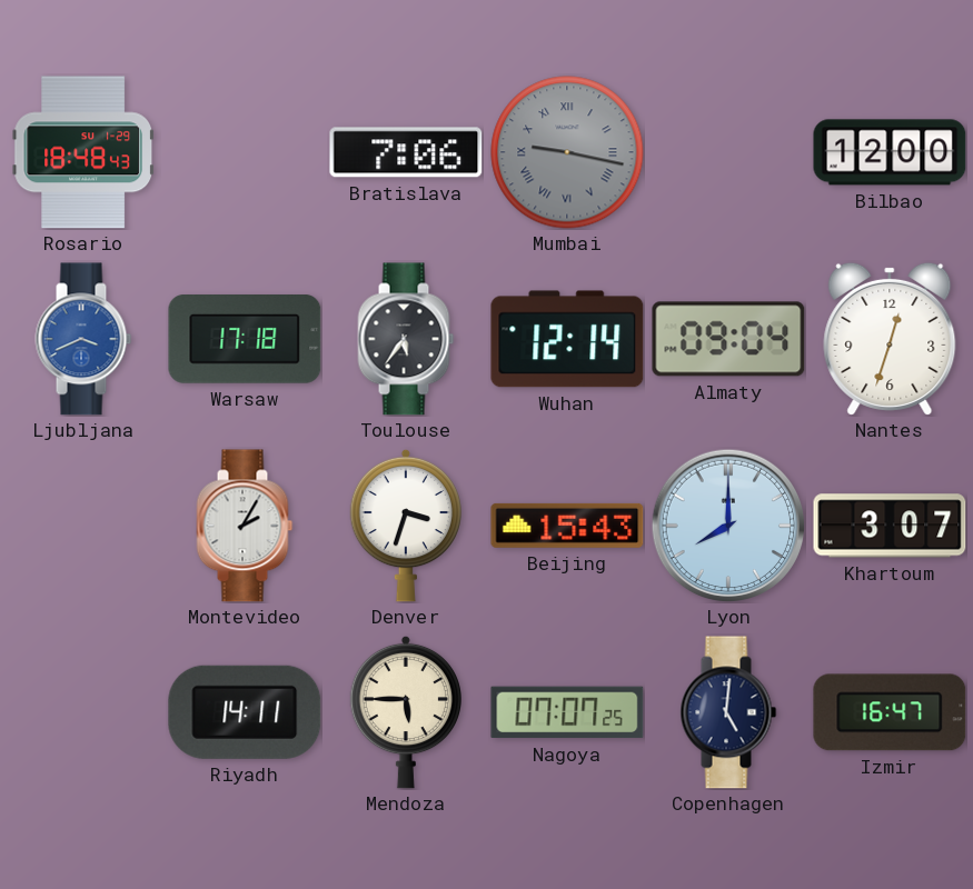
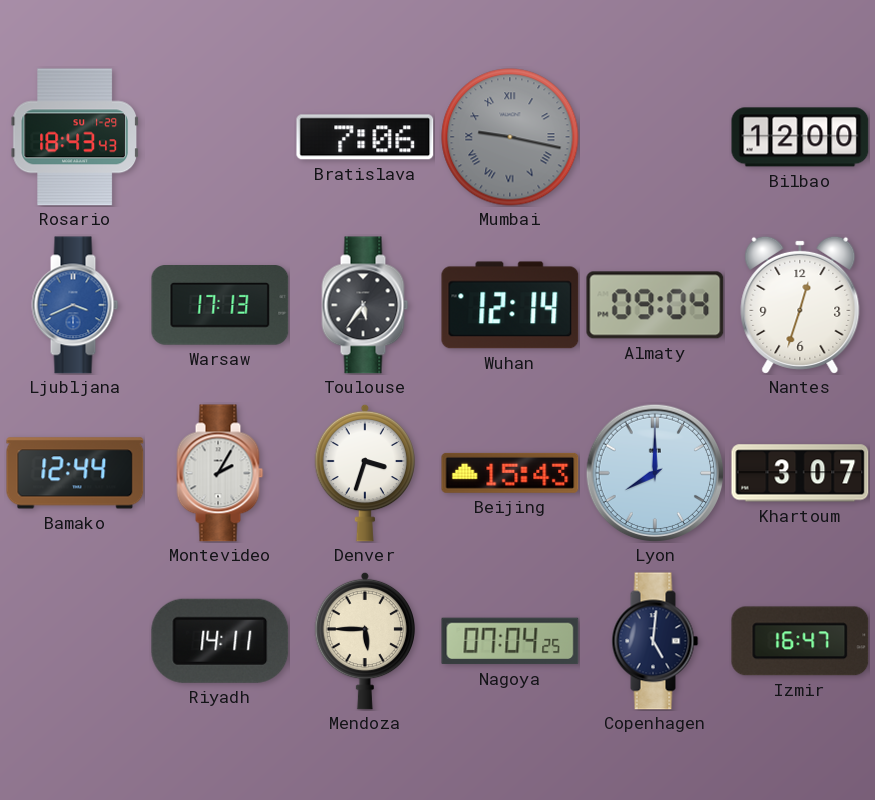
Rosario: 18:48 -> 18:43
Warsaw: 17:18 -> 17:13
Bamako: none -> 12:44
Nagoya: 07:07 -> 07:04
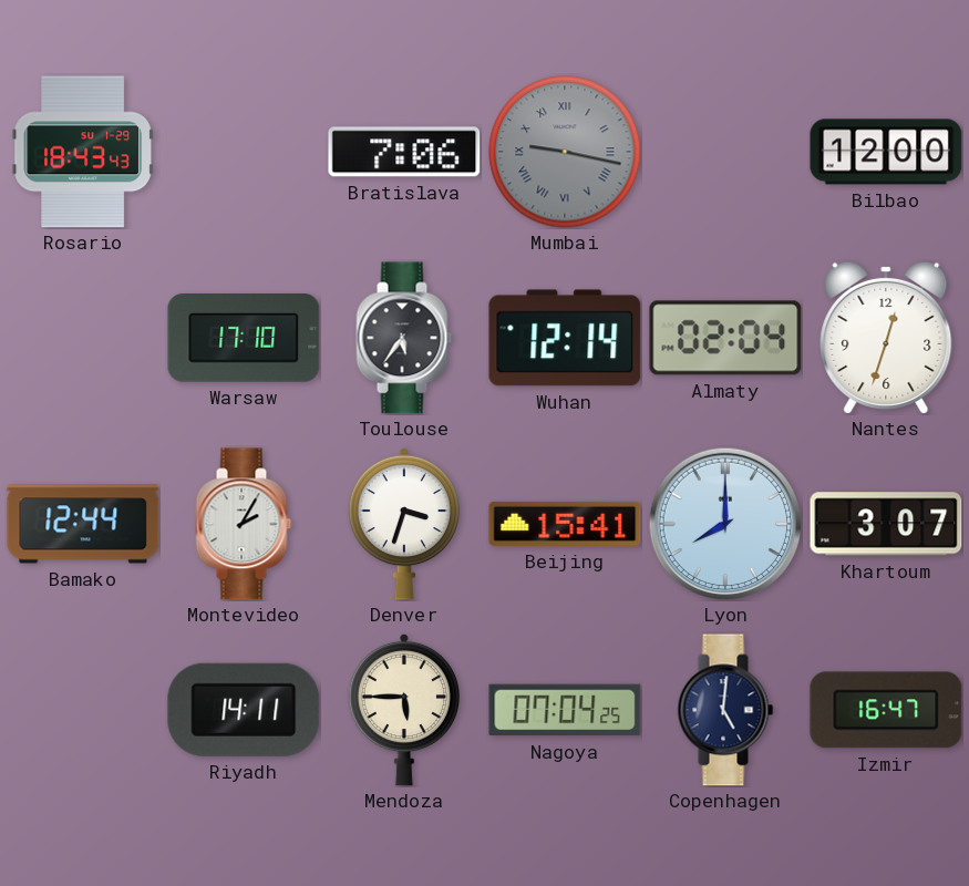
Ljubljana: 3:41 -> none
Warsaw: 17:13 -> 17:10
Almaty: 09:04 -> 02:04
Beijing: 15:43 -> 15:41
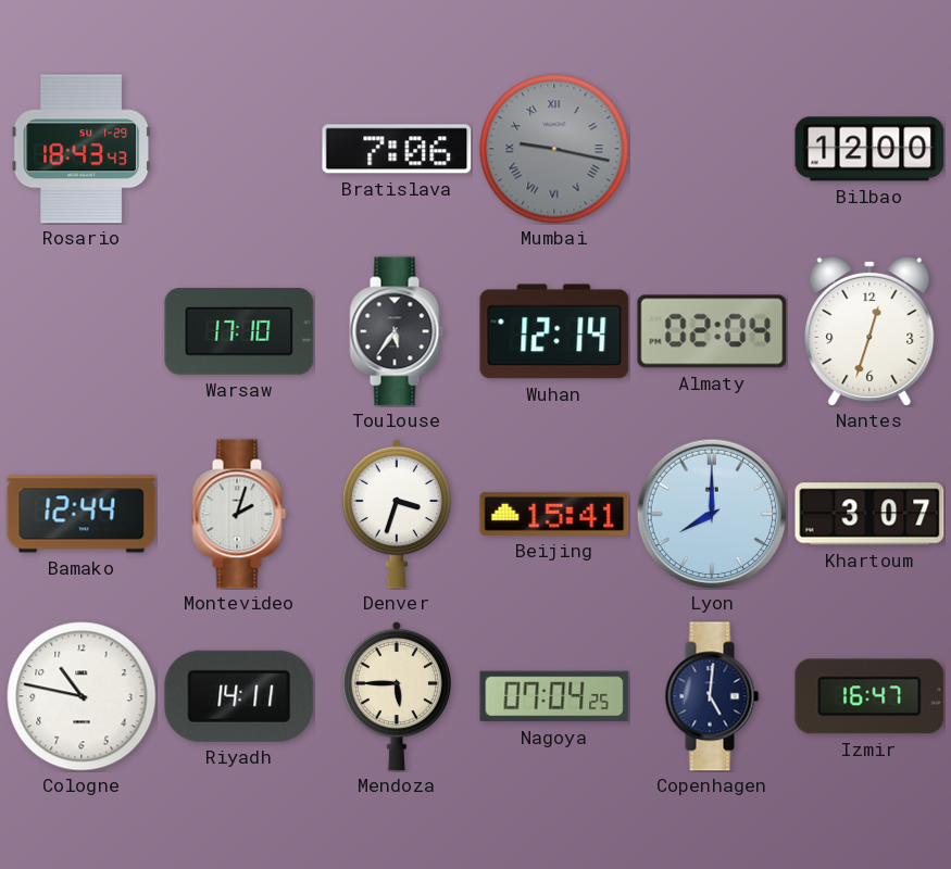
Montevideo: 2:05 -> 2:03
Cologne: none -> 10:47
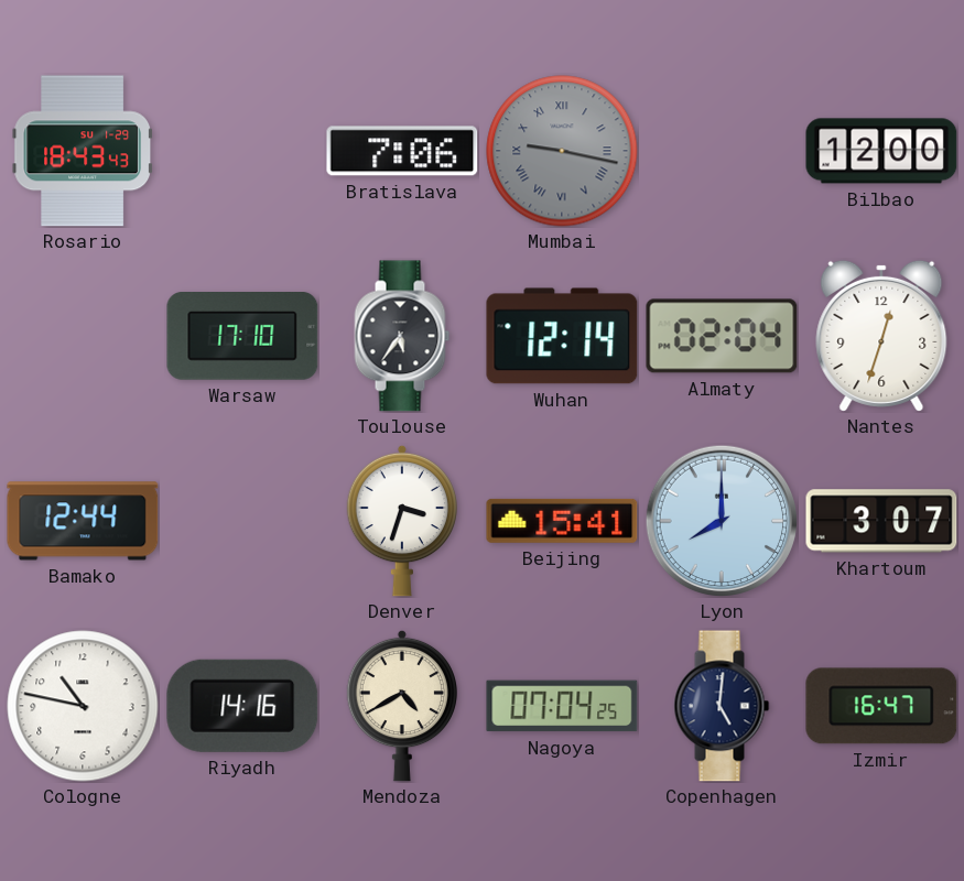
Montevideo: 2:03 -> none
Riyadh: 14:11 -> 14:16
Mendoza: 5:45 -> 4:40
